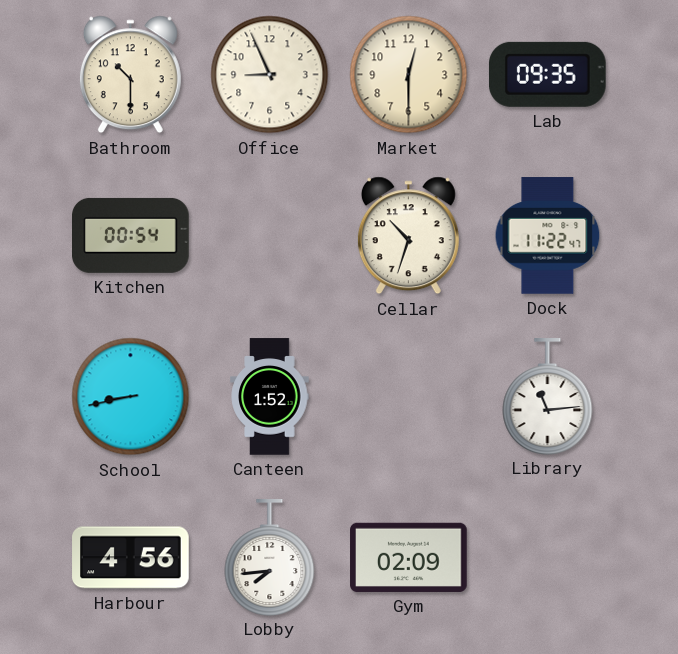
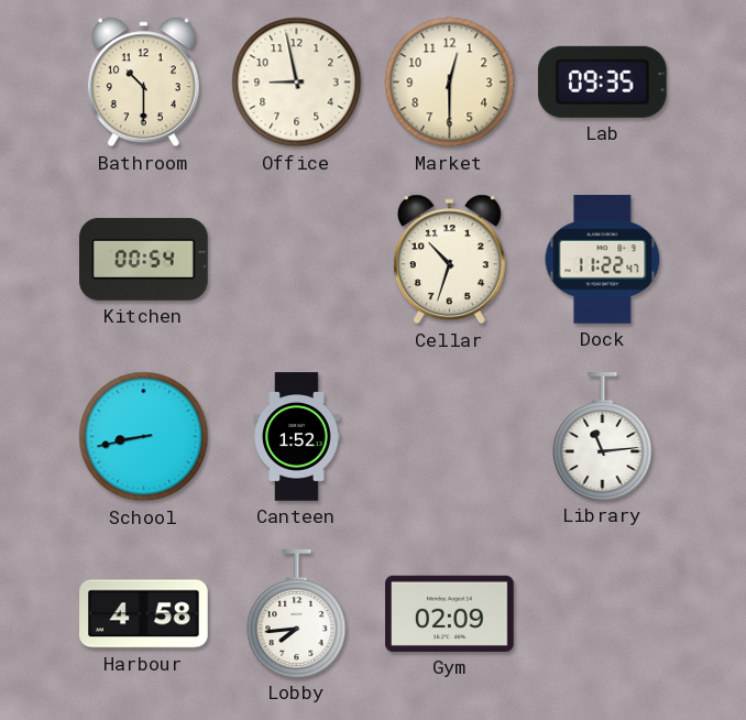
Office: 8:56 -> 8:58
Harbour: 4:56 -> 4:58
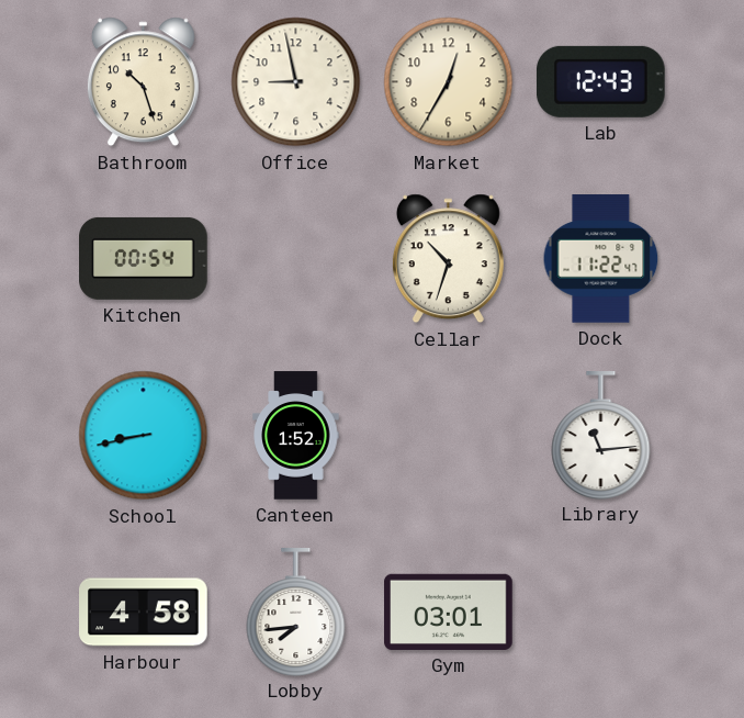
Bathroom: 10:30 -> 10:27
Market: 12:30 -> 12:35
Lab: 09:35 -> 12:43
Gym: 02:09 -> 03:01
